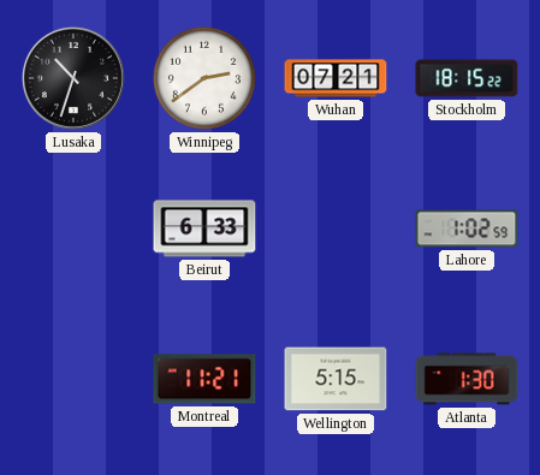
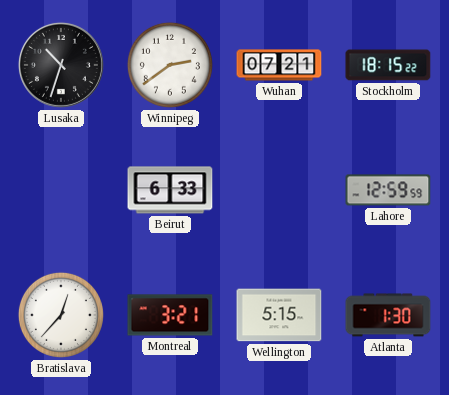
Lahore: 1:02 -> 12:59
Bratislava: none -> 12:37
Montreal: 11:21 -> 3:21
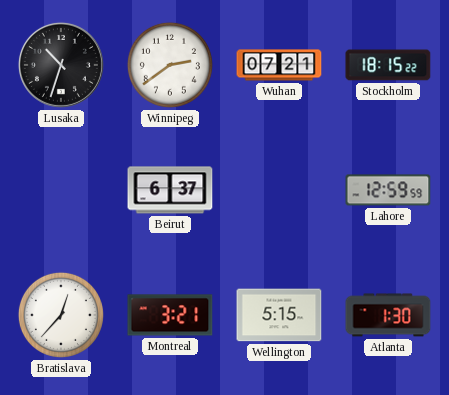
Beirut: 6:33 -> 6:37
